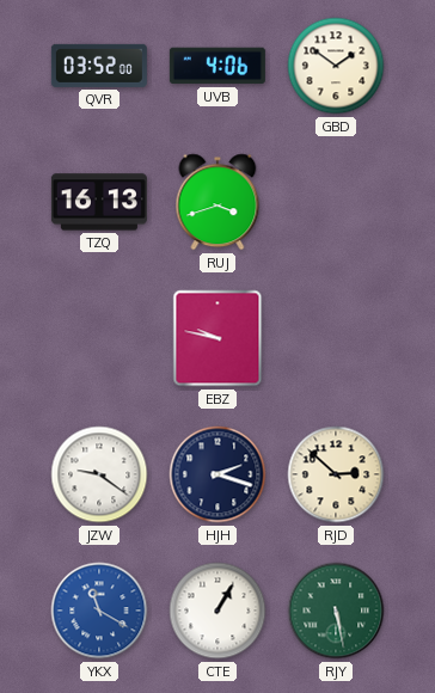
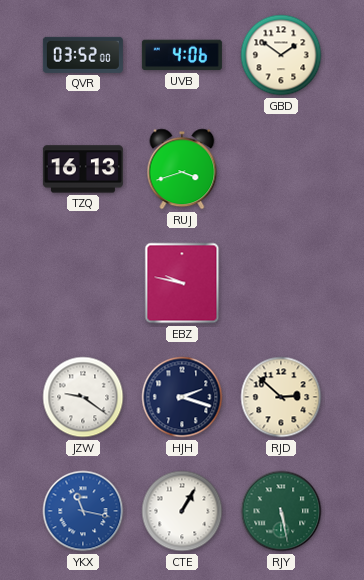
YKX: 11:20 -> 11:17
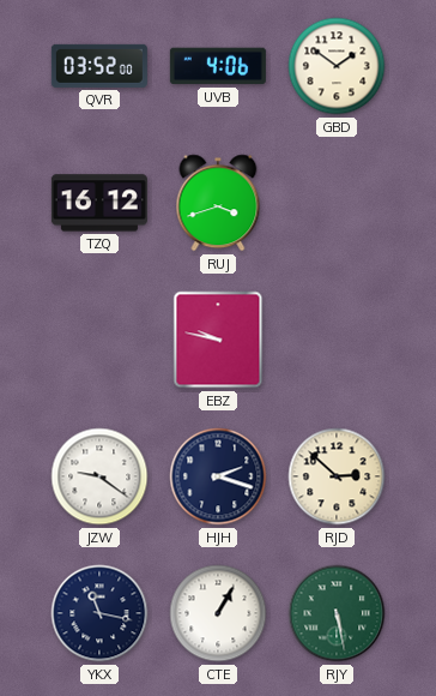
TZQ: 16:13 -> 16:12
YKX dial: blue -> navy
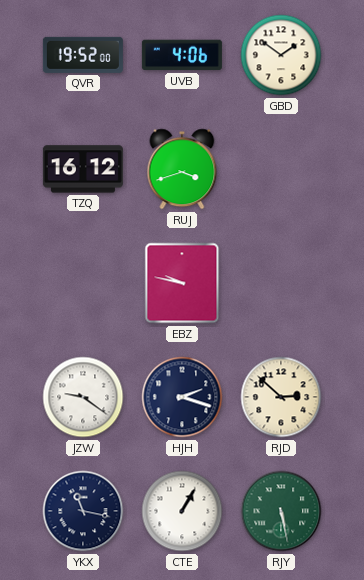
QVR: 03:52 -> 19:52
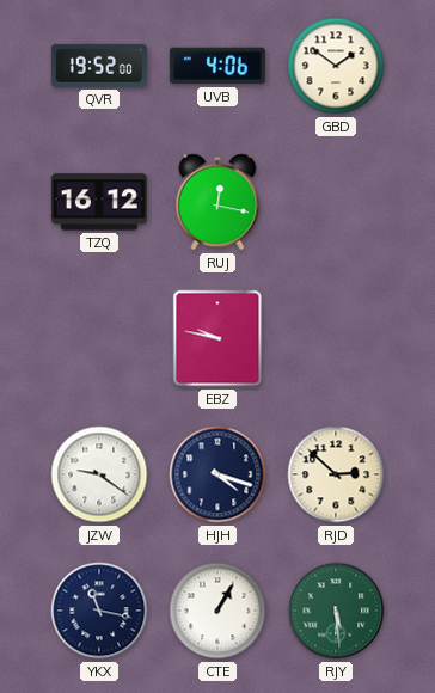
RUJ: 3:42 -> 12:17
HJH: 2:18 -> 4:18
RJY: 5:28 -> 5:29
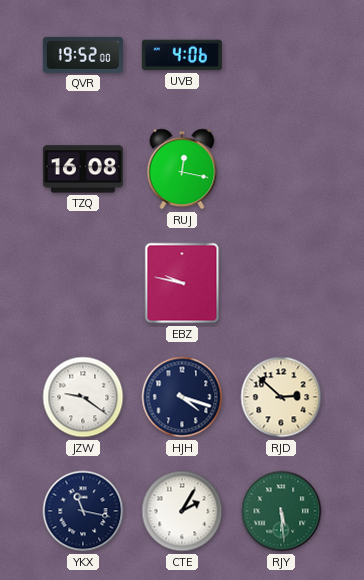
GBD: 1:51 -> none
TZQ: 16:12 -> 16:08
CTE: 1:05 -> 2:05
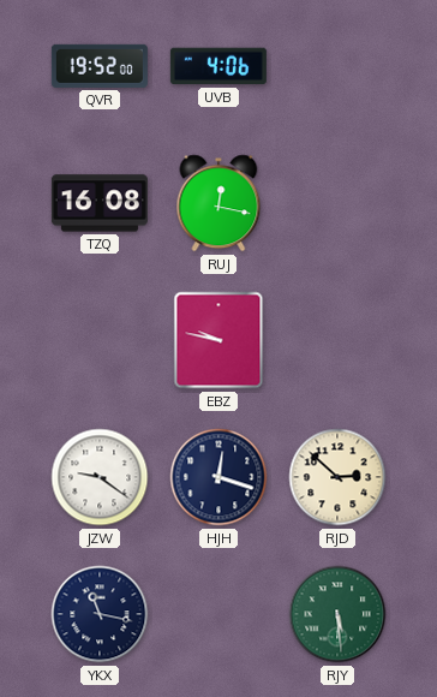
HJH: 4:18 -> 12:18
CTE: 2:05 -> none
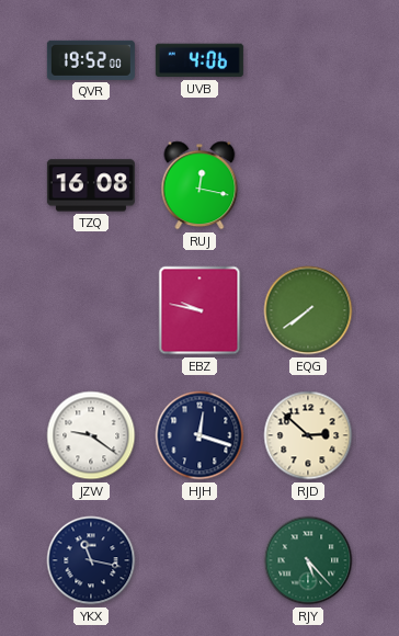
EQG: none -> 7:39
RJY: 5:29 -> 5:23
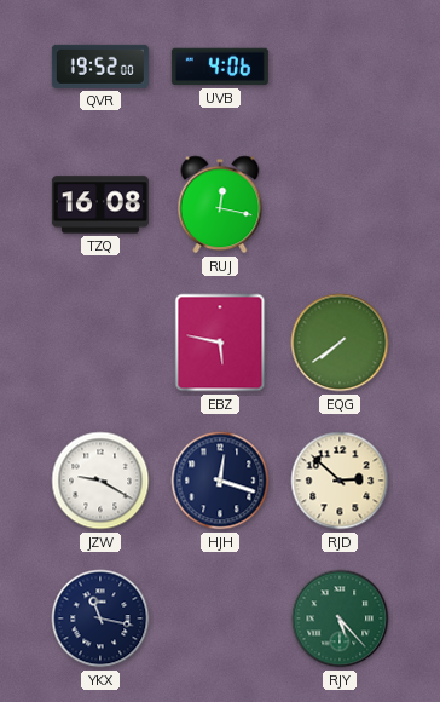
EBZ: 9:47 -> 5:47
JZW: 9:21 -> 9:20
